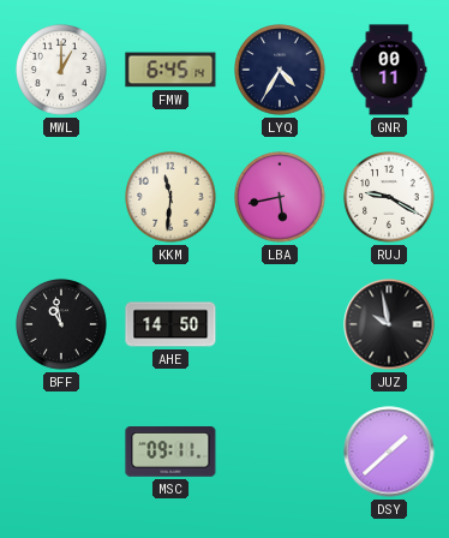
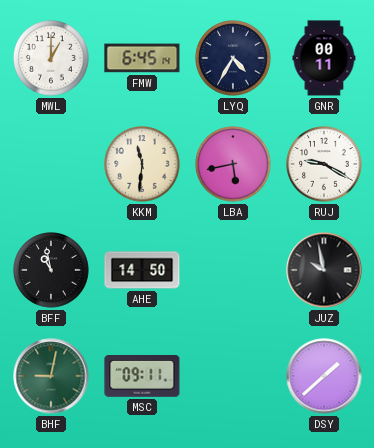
BHF: none -> 9:02
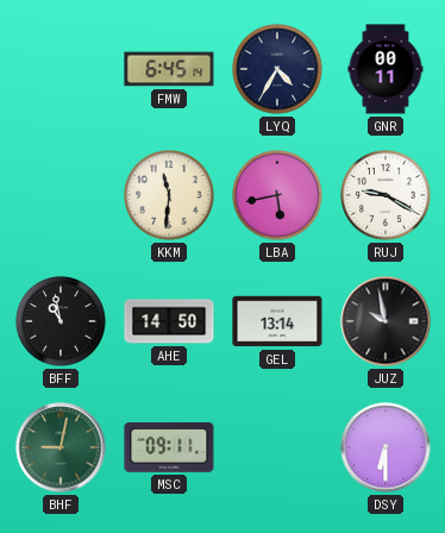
MWL: 1:00 -> none
GEL: none -> 13:14
DSY: 1:38 -> 6:30
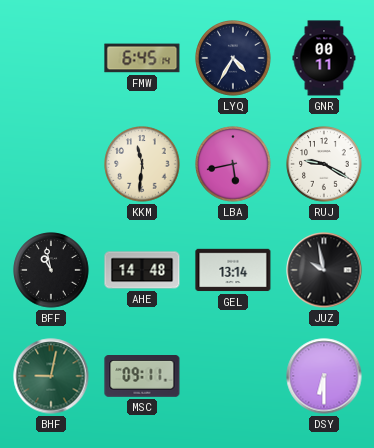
AHE: 14:50 -> 14:48
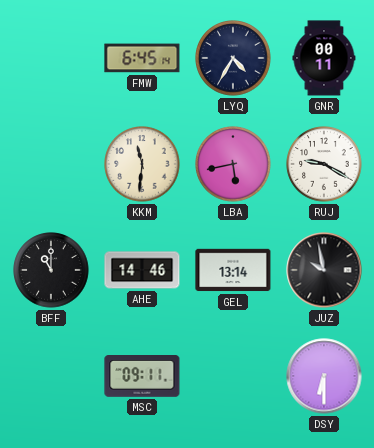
BFF: 10:58 -> 11:00
AHE: 14:48 -> 14:46
BHF: 9:02 -> none
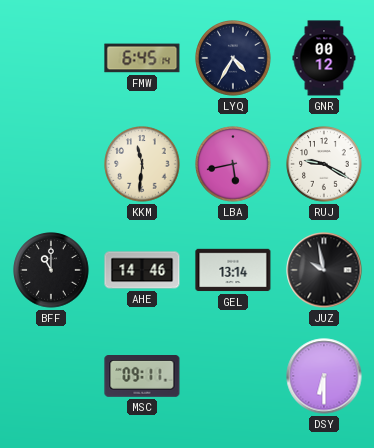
GNR: 00:11 -> 00:12
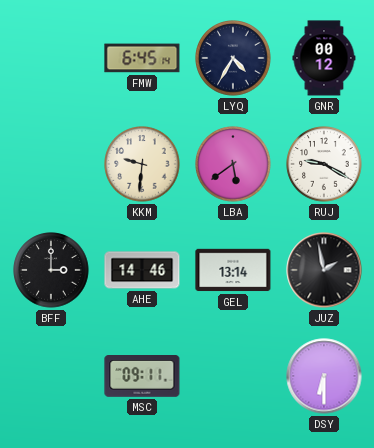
KKM: 11:31 -> 9:31
LBA: 5:43 -> 5:39
BFF: 11:00 -> 3:00
JUZ: 9:58 -> 1:58
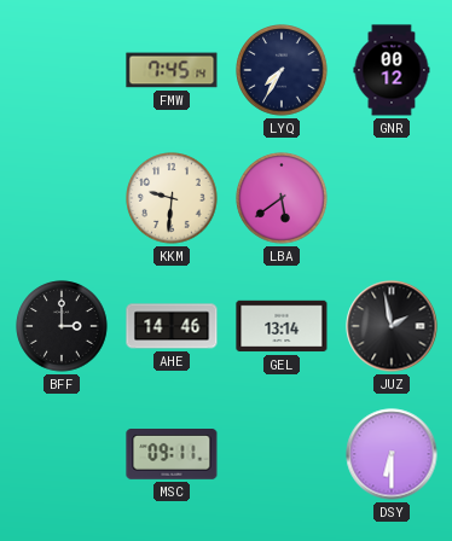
FMW: 6:45 -> 7:45
LYQ: 4:35 -> 7:35
RUJ: 9:20 -> none
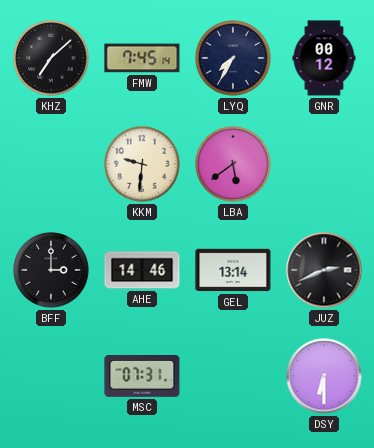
KHZ: none -> 7:08
JUZ: 1:58 -> 2:41
MSC: 09:11 -> 07:31
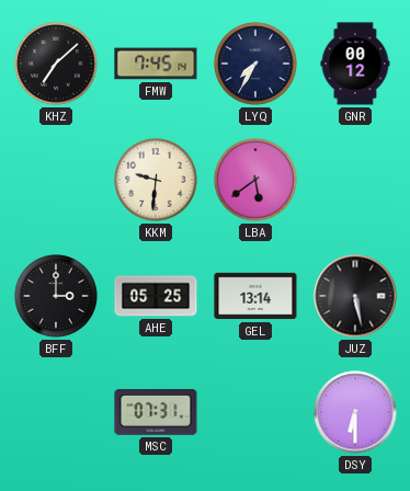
AHE: 14:46 -> 05:25
JUZ: 2:41 -> 5:28
